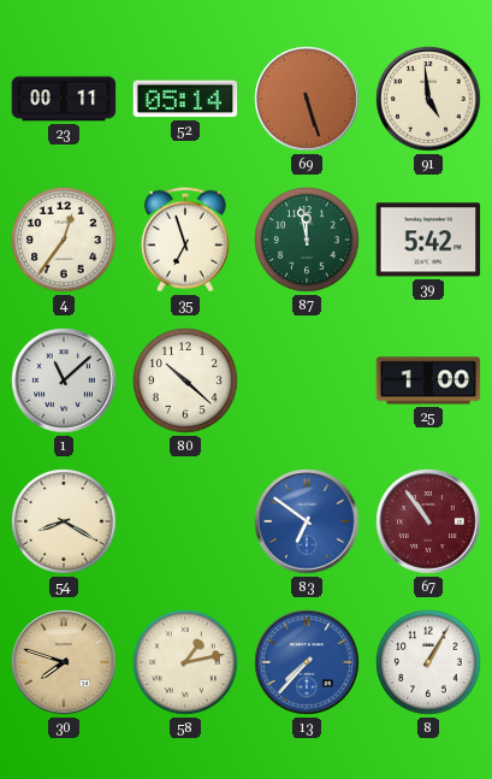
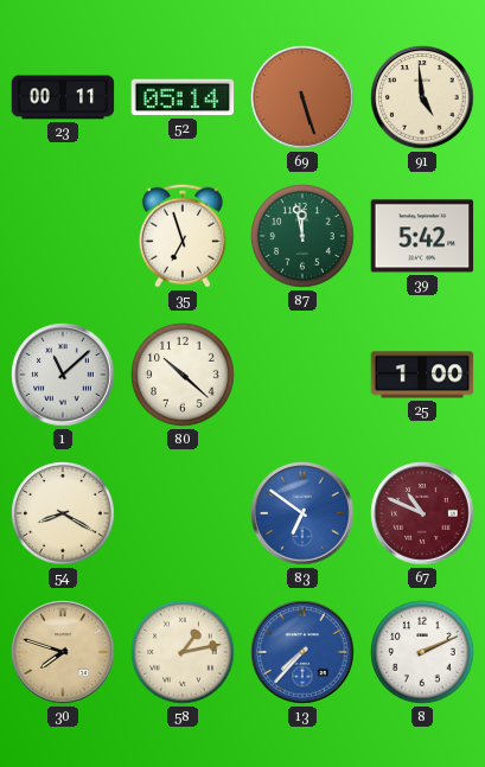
4: 12:36 -> none
67: 10:54 -> 10:49
8: 1:05 -> 2:11
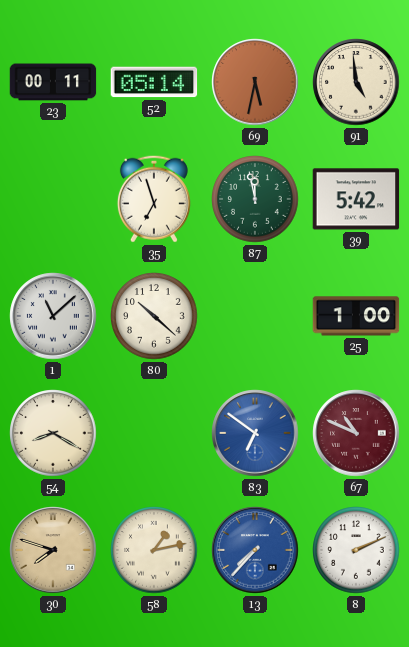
69: 5:27 -> 5:32
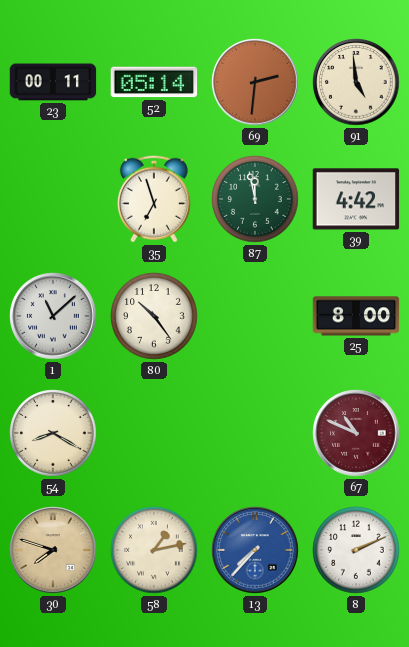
69: 5:32 -> 2:31
39: 5:42 -> 4:42
80: 10:22 -> 10:24
25: 1:00 -> 8:00
83: 6:51 -> none
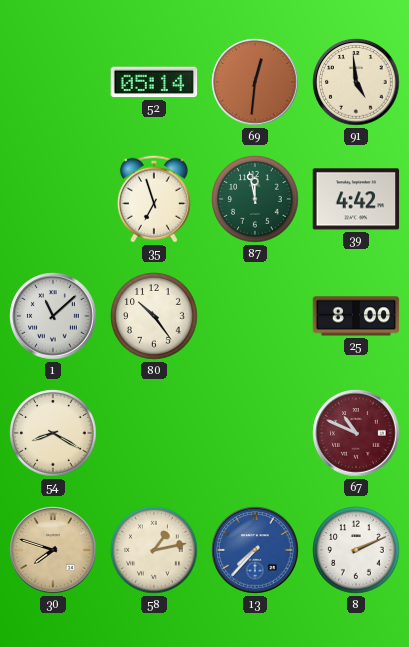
23: 00:11 -> none
69: 2:31 -> 12:31
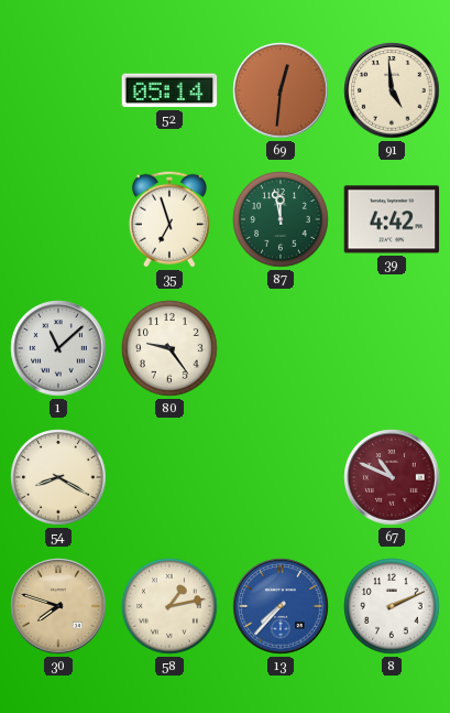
80: 10:24 -> 9:24
25: 8:00 -> none
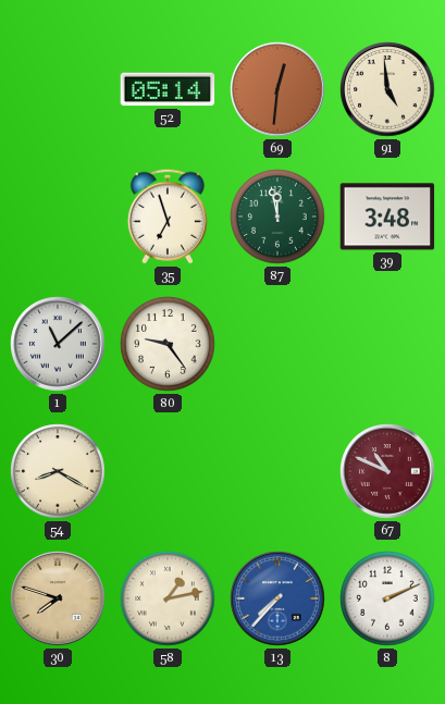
39: 4:42 -> 3:48
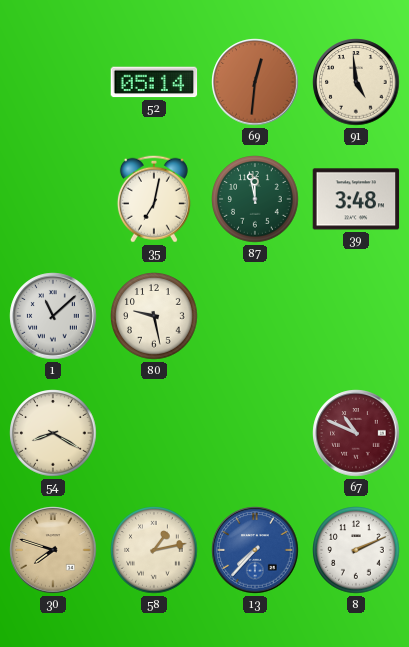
35: 6:57 -> 7:02
80: 9:24 -> 9:28
